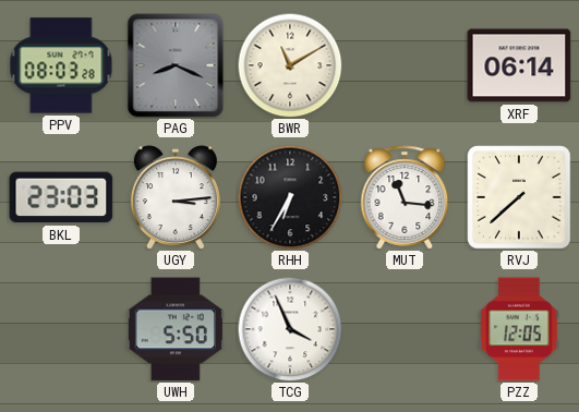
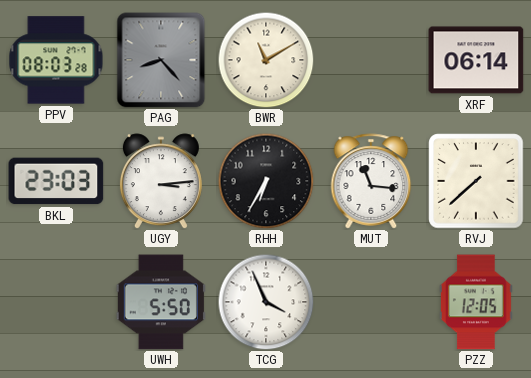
PAG: 8:19 -> 8:23
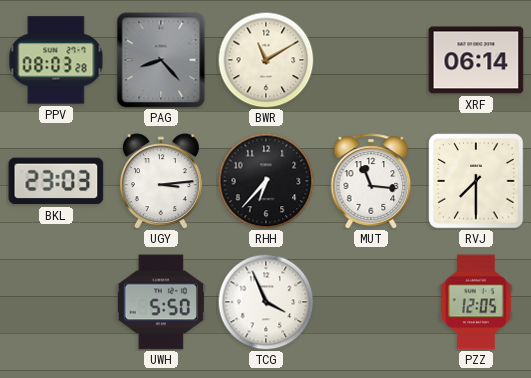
RHH: 6:35 -> 6:37
RVJ: 7:38 -> 7:30
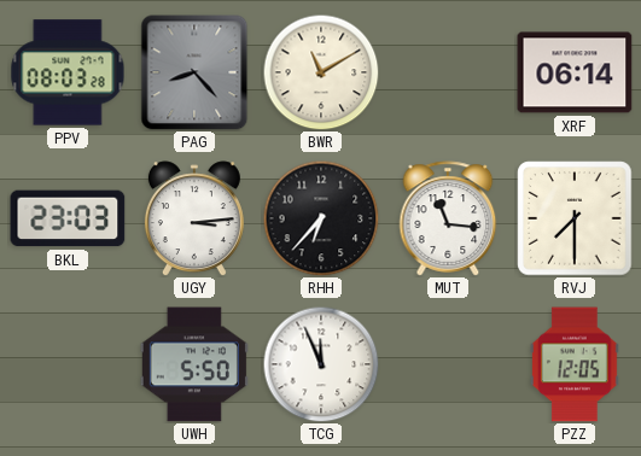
TCG: 3:56 -> 11:56
